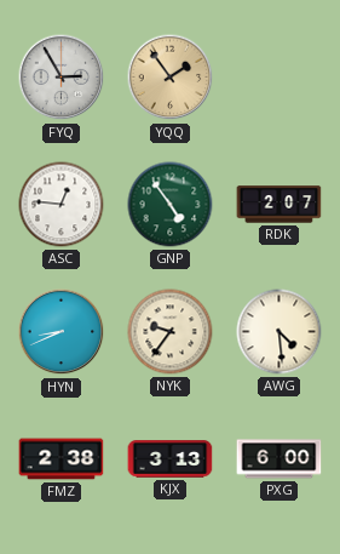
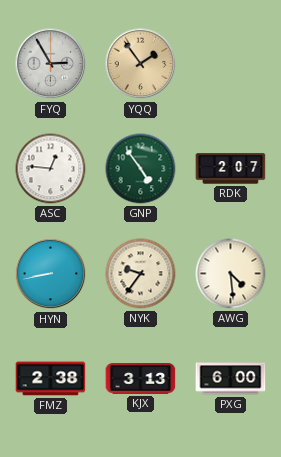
HYN: 8:41 -> 8:43
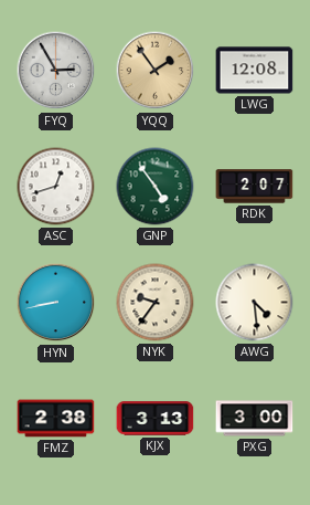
LWG: none -> 12:08
ASC: 12:46 -> 12:42
PXG: 6:00 -> 3:00
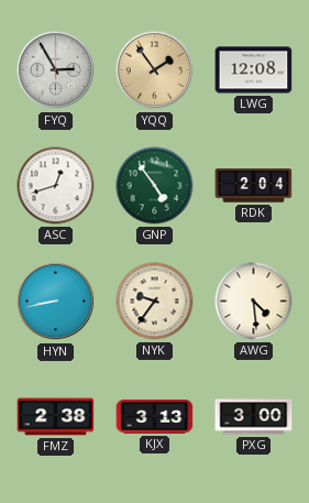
RDK: 2:07 -> 2:04
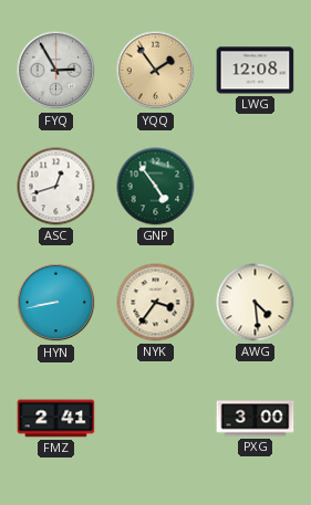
RDK: 2:04 -> none
NYK: 9:36 -> 3:36
FMZ: 2:38 -> 2:41
KJX: 3:13 -> none
